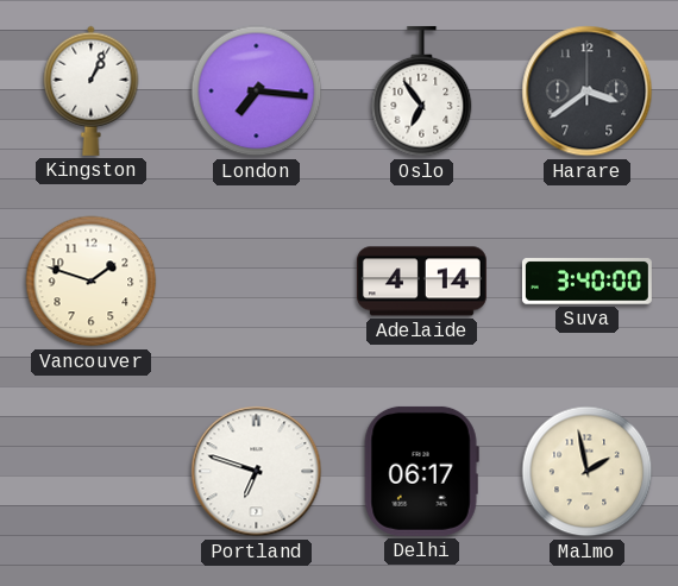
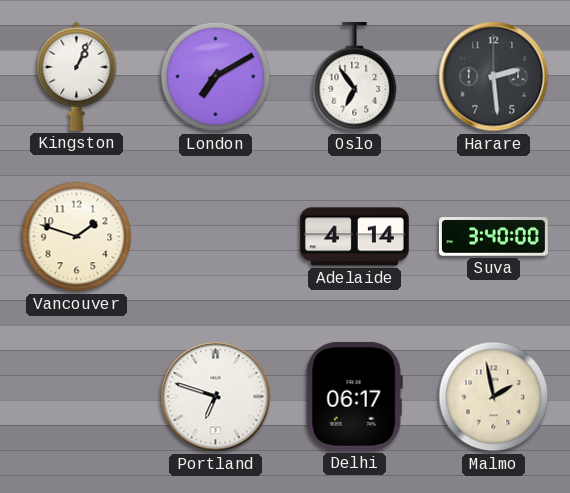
London: 7:16 -> 7:10
Harare: 3:39 -> 2:29
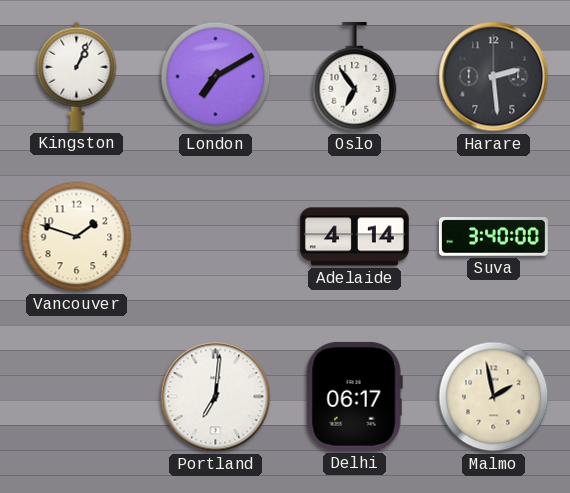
Portland: 6:48 -> 7:01
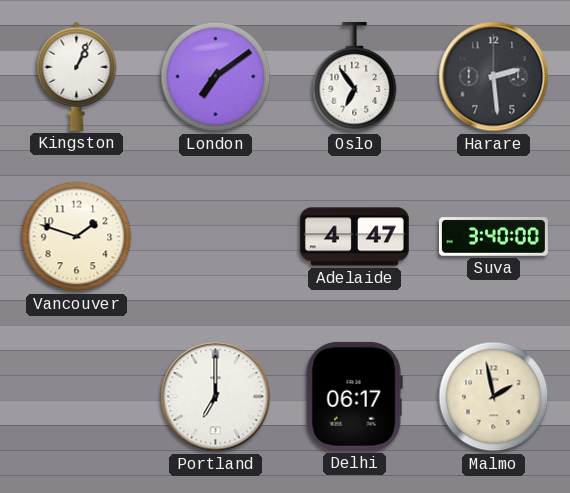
London: 7:10 -> 7:09
Adelaide: 4:14 -> 4:47
Portland: 7:01 -> 7:00
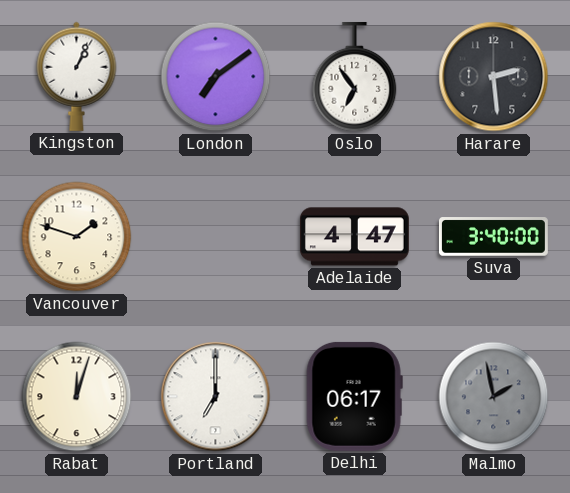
Rabat: none -> 12:03
Malmo dial: cream -> grey
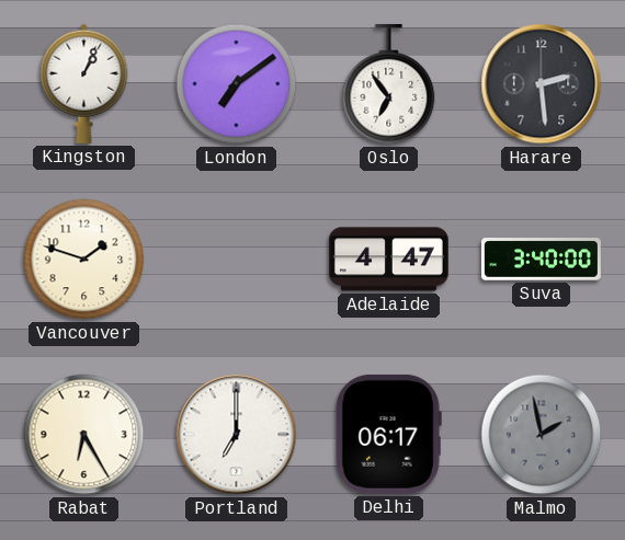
Rabat: 12:03 -> 6:25
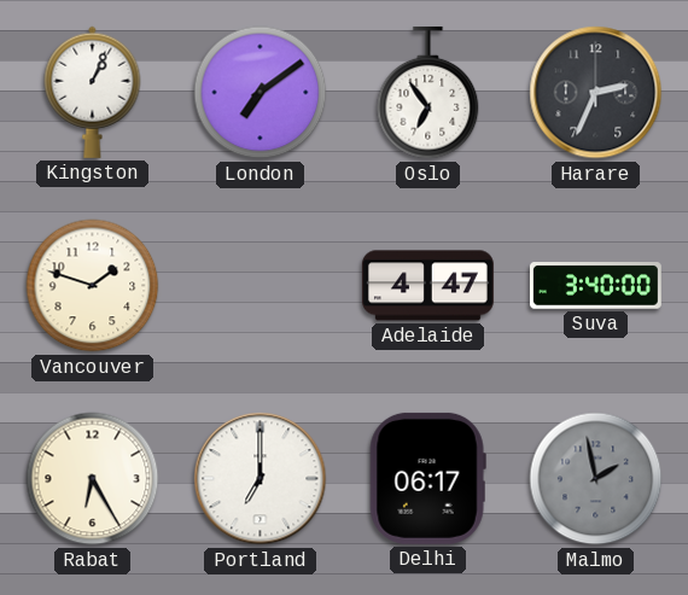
Harare: 2:29 -> 2:34
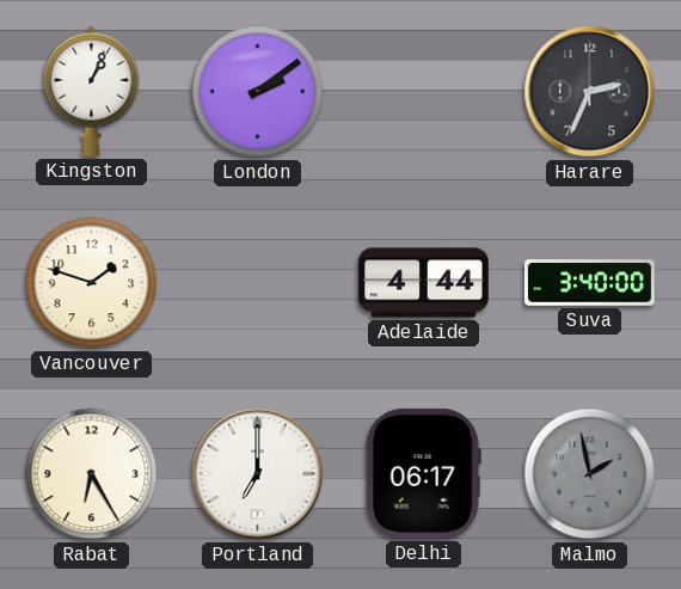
London: 7:09 -> 2:09
Oslo: 6:54 -> none
Adelaide: 4:47 -> 4:44
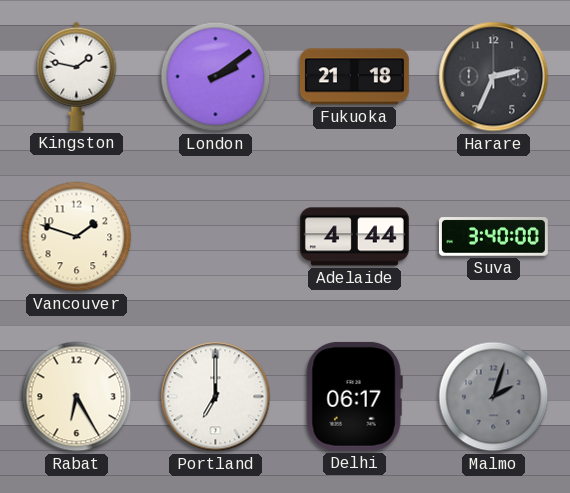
Kingston: 1:04 -> 1:47
Fukuoka: none -> 21:18
Malmo: 1:58 -> 2:03
